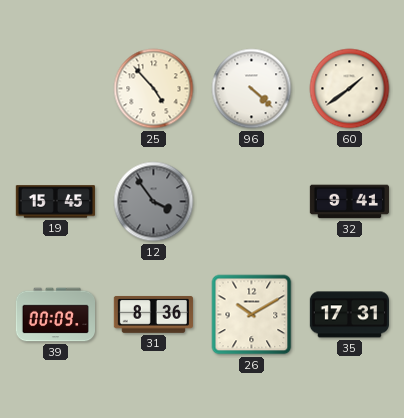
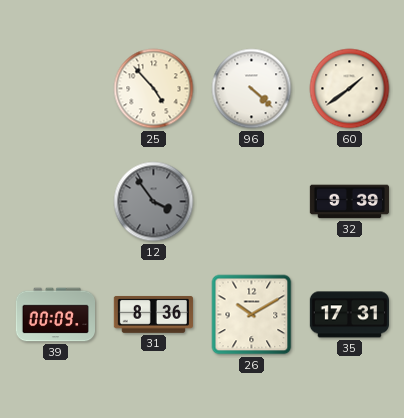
19: 15:45 -> none
32: 9:41 -> 9:39
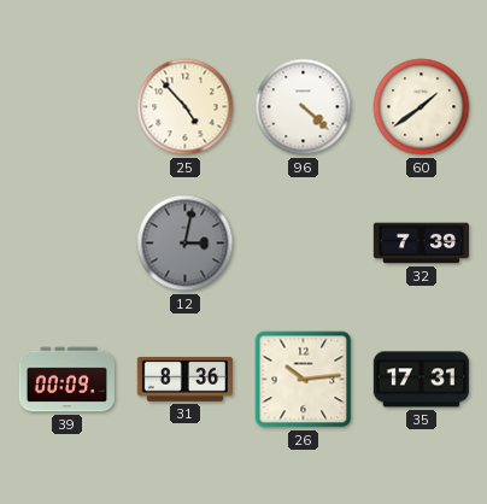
12: 3:54 -> 3:02
32: 9:39 -> 7:39
26: 10:10 -> 10:14
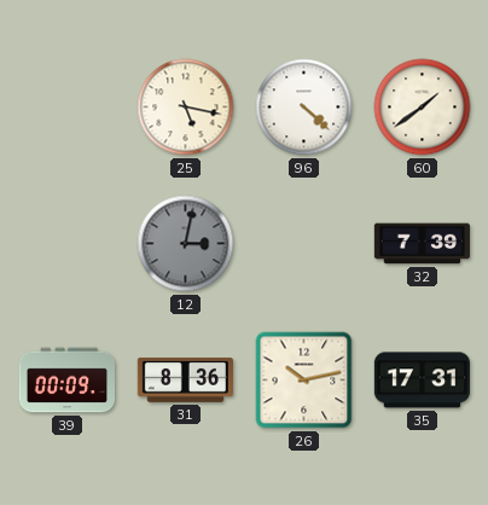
25: 4:53 -> 5:17
26: 10:14 -> 10:13
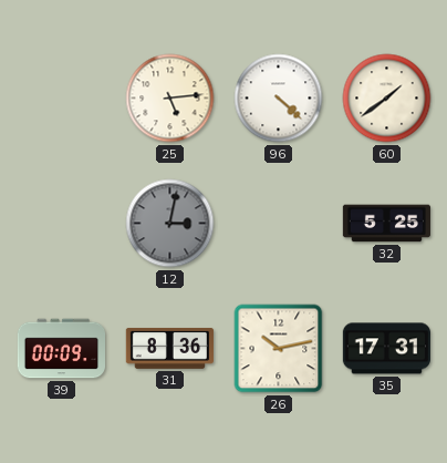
25: 5:17 -> 5:14
32: 7:39 -> 5:25
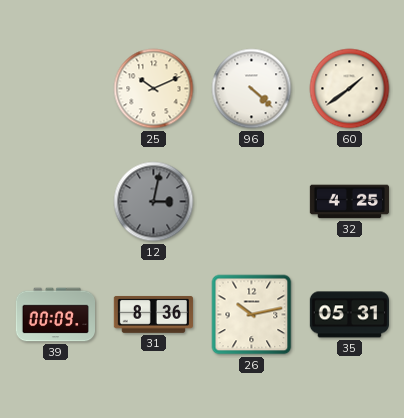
25: 5:14 -> 10:11
32: 5:25 -> 4:25
35: 17:31 -> 05:31
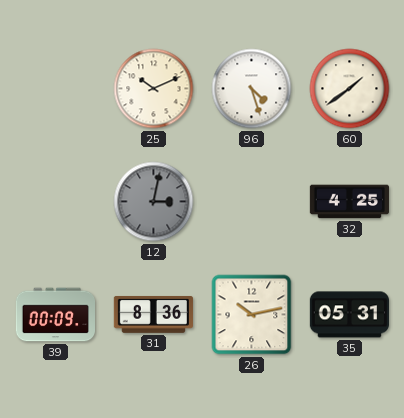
96: 4:22 -> 4:27
